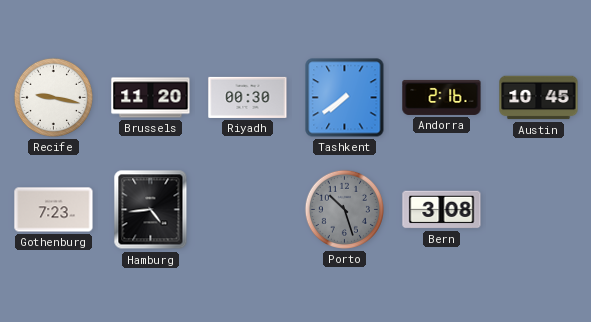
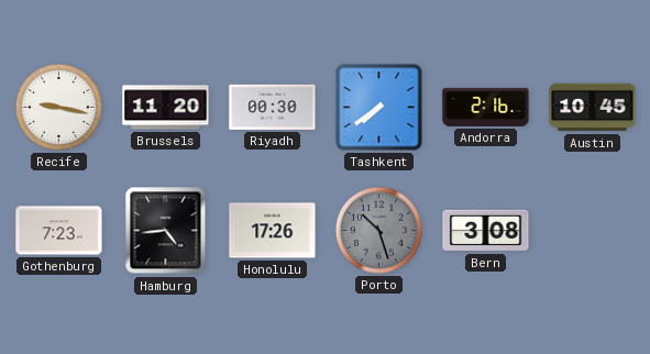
Honolulu: none -> 17:26
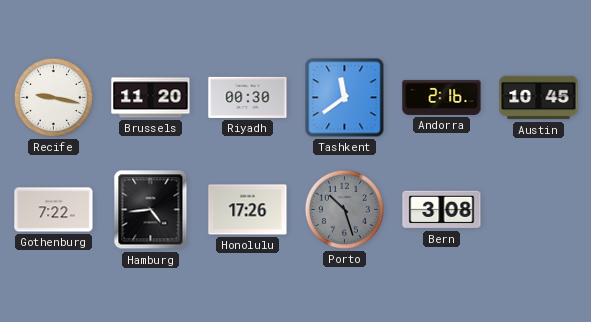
Tashkent: 7:39 -> 11:39
Gothenburg: 7:23 -> 7:22
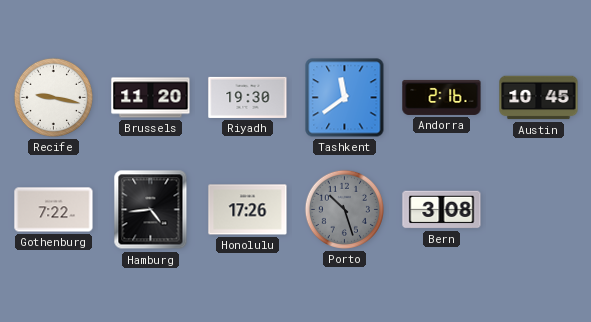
Riyadh: 00:30 -> 19:30
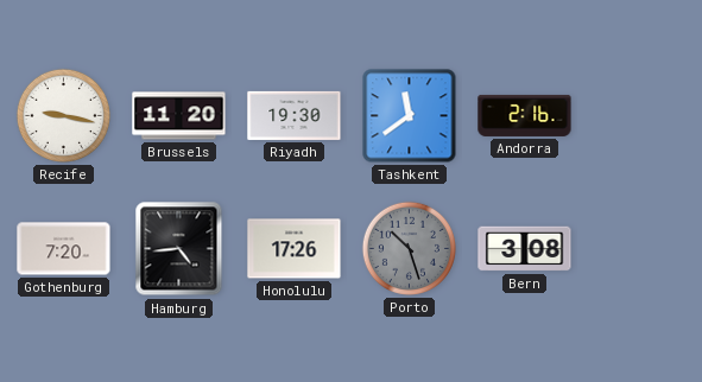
Austin: 10:45 -> none
Gothenburg: 7:22 -> 7:20
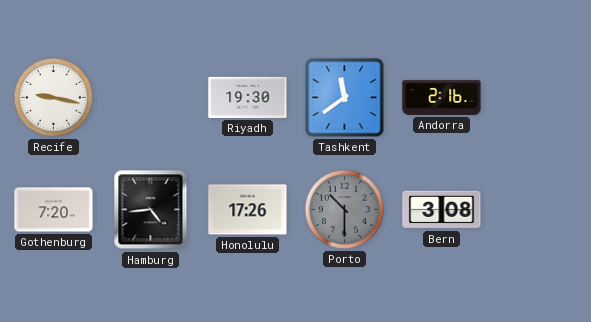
Brussels: 11:20 -> none
Porto: 10:27 -> 10:30
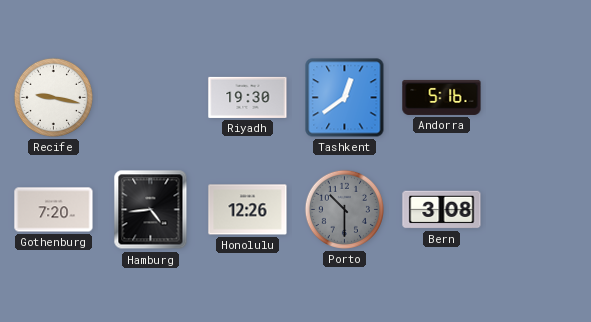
Tashkent: 11:39 -> 12:39
Andorra: 2:16 -> 5:16
Honolulu: 17:26 -> 12:26
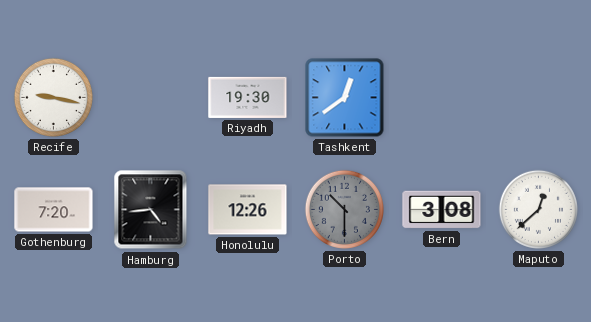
Andorra: 5:16 -> none
Maputo: none -> 12:38
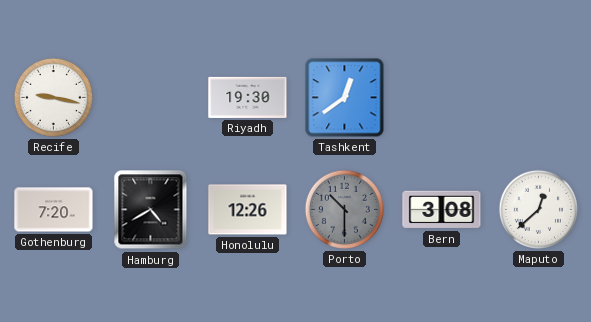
Hamburg: 4:44 -> 4:40
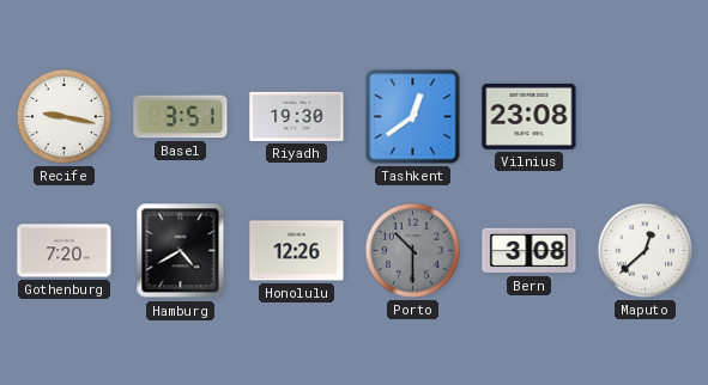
Basel: none -> 3:51
Vilnius: none -> 23:08
